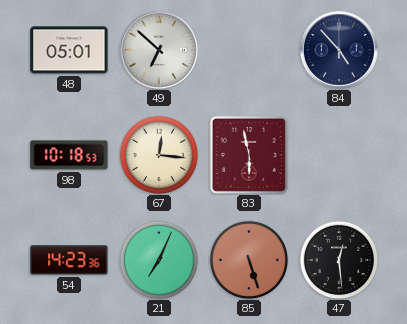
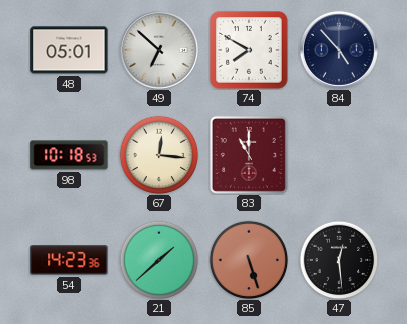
74: none -> 7:50
83: 5:58 -> 11:00
21: 7:04 -> 1:38
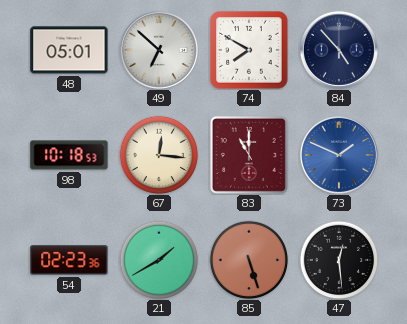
73: none -> 1:49
54: 14:23 -> 02:23
21: 1:38 -> 1:40
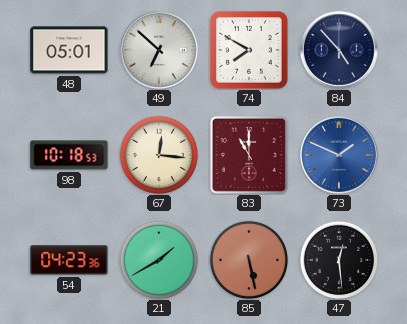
54: 02:23 -> 04:23
85: 5:27 -> 5:28
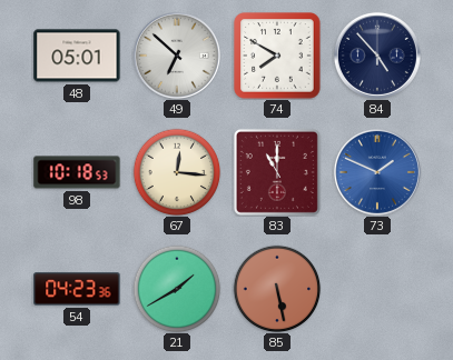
47: 12:29 -> none
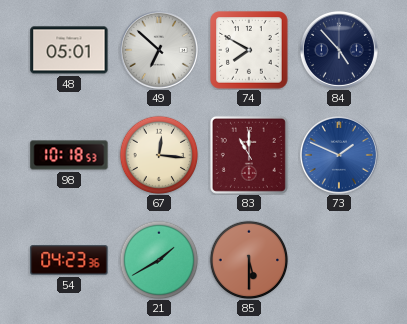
85: 5:28 -> 5:30
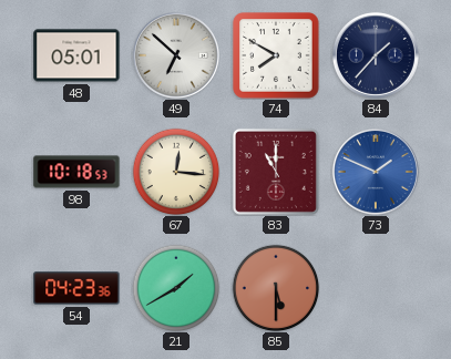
84: 4:53 -> 1:37
